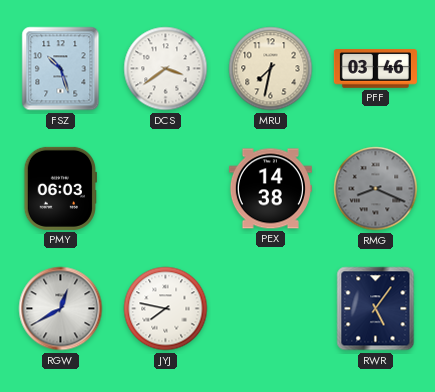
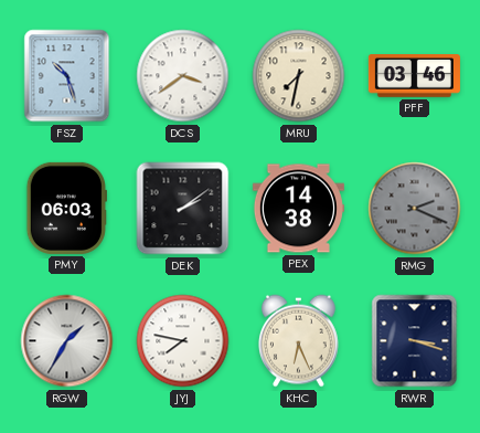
DEK: none -> 2:09
RMG: 8:19 -> 2:19
RGW: 12:40 -> 1:35
KHC: none -> 6:26
RWR: 5:06 -> 3:18
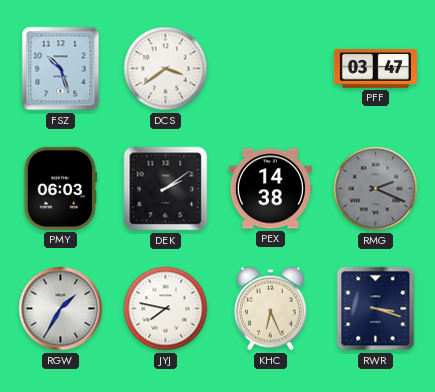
MRU: 7:32 -> none
PFF: 03:46 -> 03:47
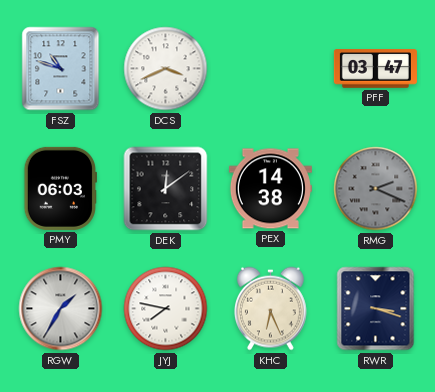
FSZ: 10:27 -> 10:48
DCS: 3:39 -> 3:41
DEK: 2:09 -> 12:09
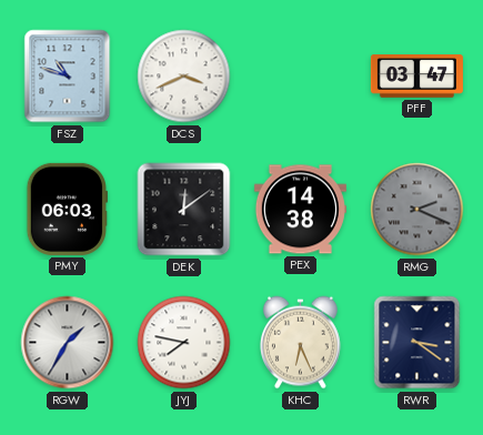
RWR: 3:18 -> 3:21
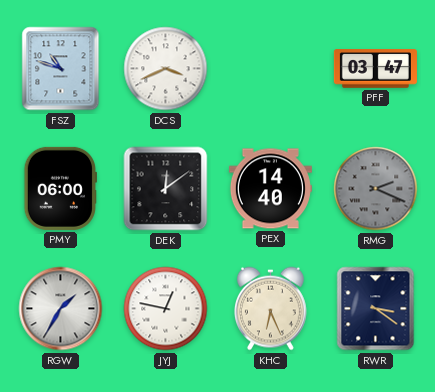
PMY: 06:03 -> 06:00
PEX: 14:38 -> 14:40
JYJ: 7:47 -> 12:47
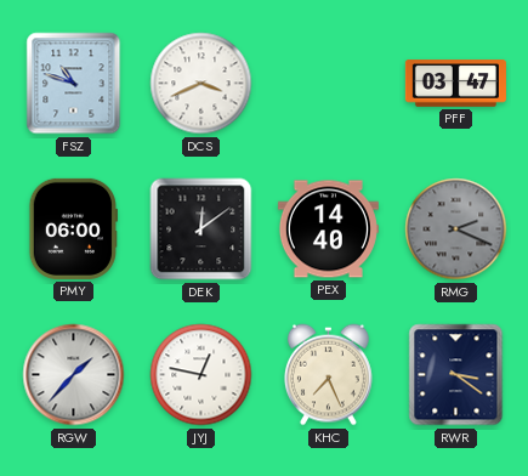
RGW: 1:35 -> 1:37
KHC: 6:26 -> 7:26
